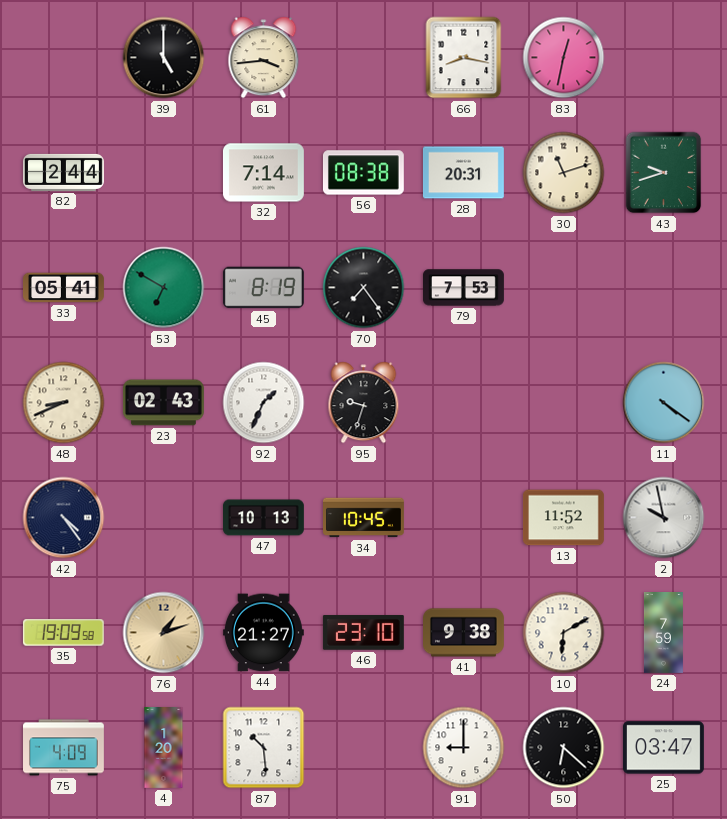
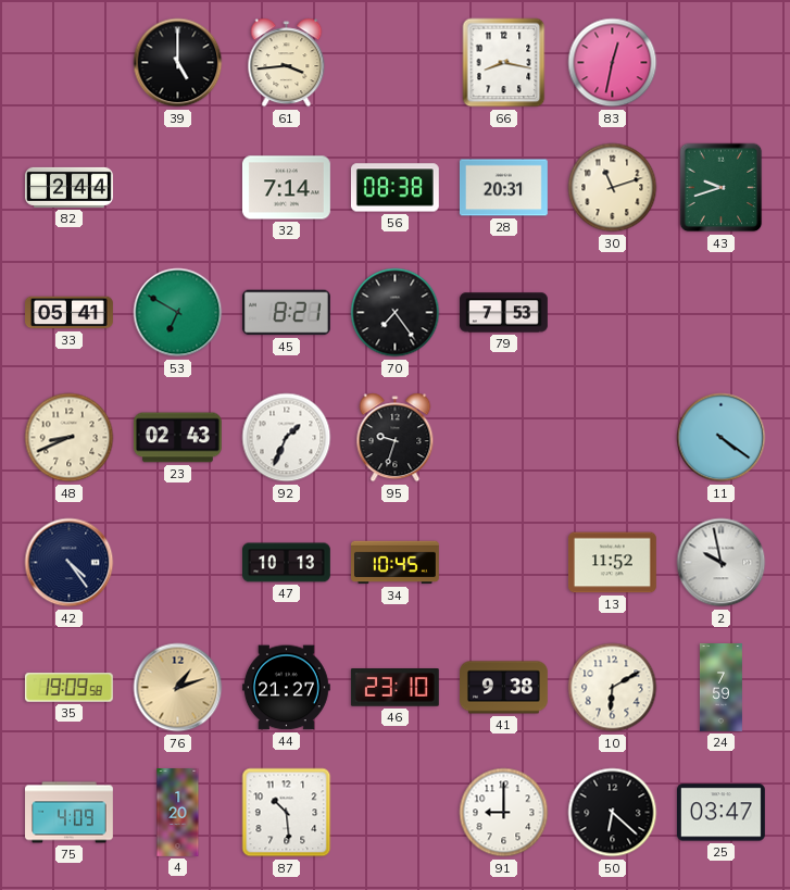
45: 8:19 -> 8:21
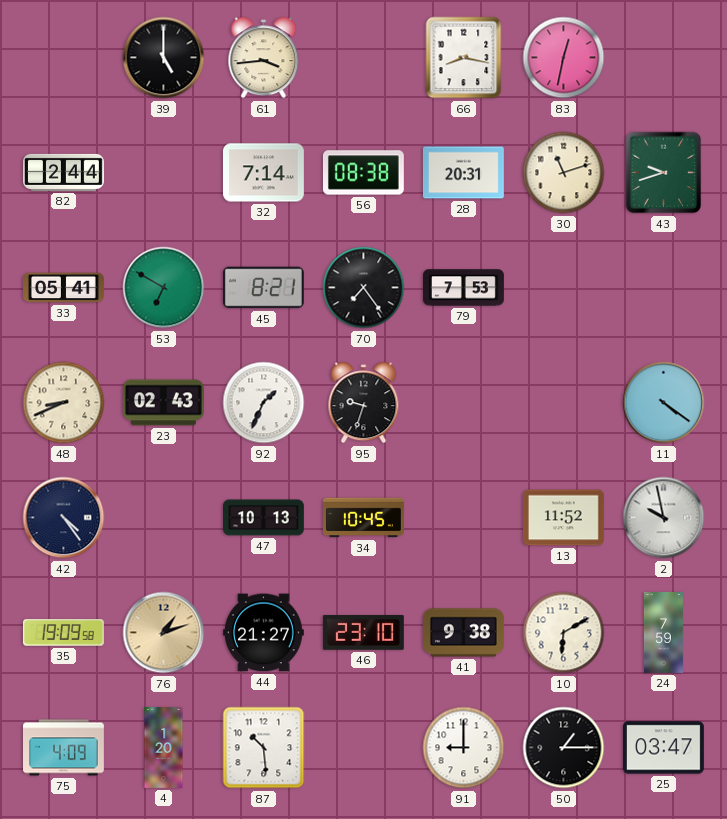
50: 6:22 -> 1:15
